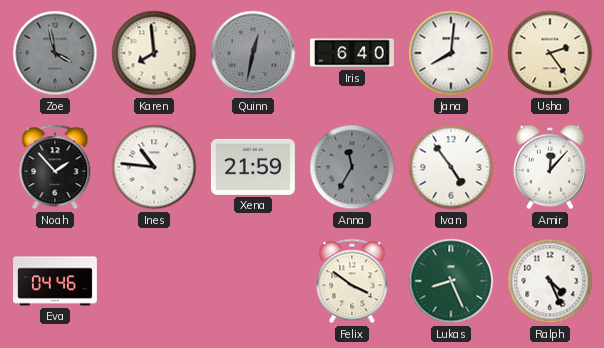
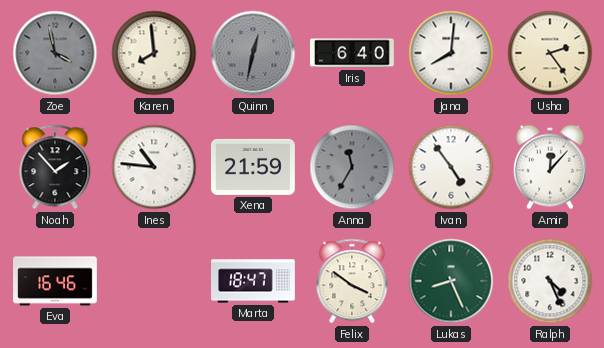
Eva: 04:46 -> 16:46
Marta: none -> 18:47
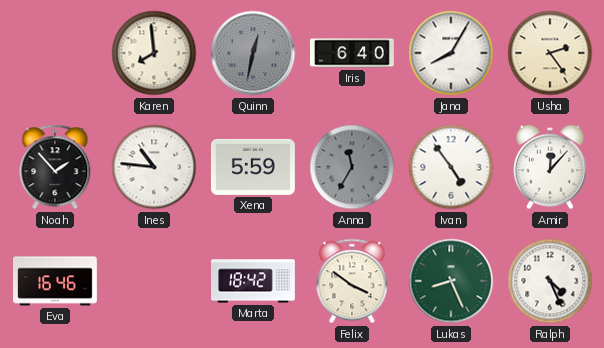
Zoe: 3:58 -> none
Jana: 8:01 -> 8:05
Xena: 21:59 -> 5:59
Marta: 18:47 -> 18:42
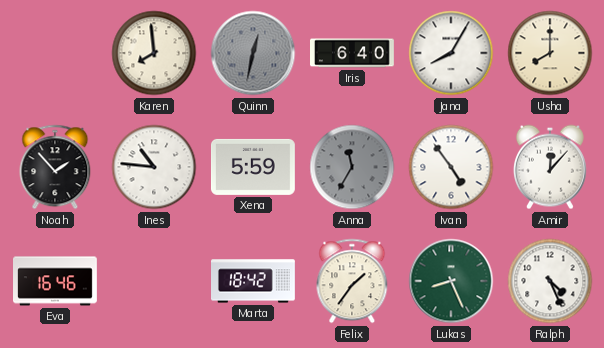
Usha: 2:24 -> 8:00
Felix: 3:51 -> 1:36
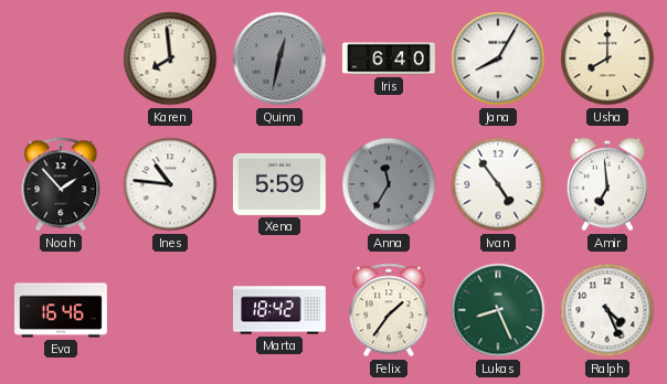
Amir: 12:07 -> 6:59
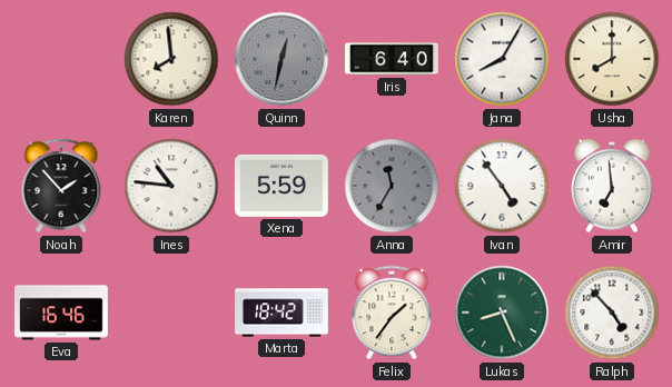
Ralph: 4:26 -> 4:53
